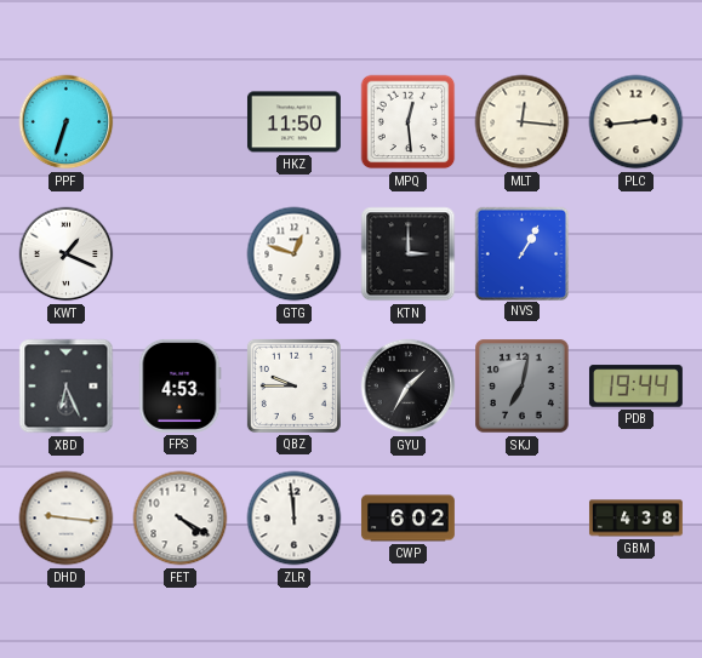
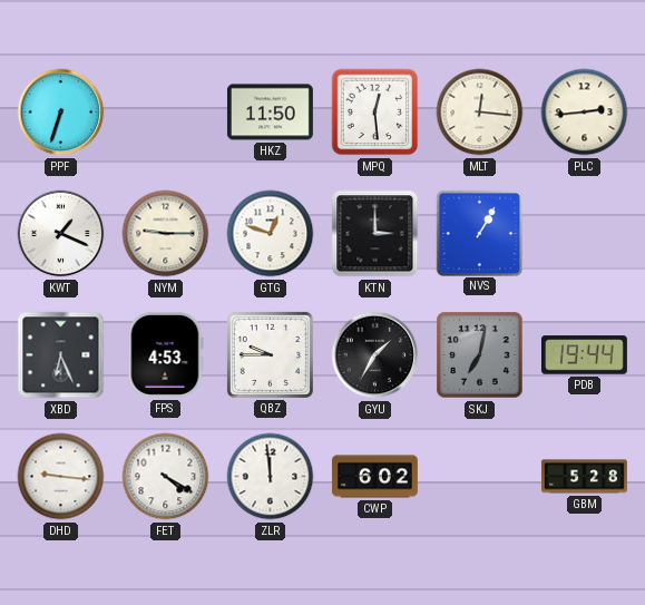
NYM: none -> 9:15
GBM: 4:38 -> 5:28
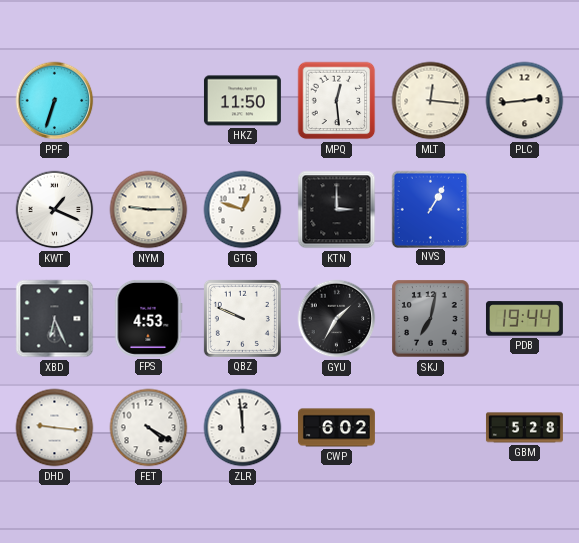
QBZ: 9:45 -> 9:49
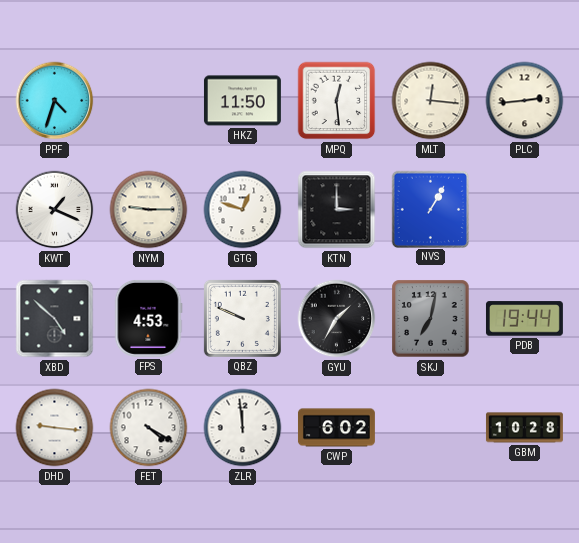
PPF: 6:33 -> 4:33
XBD: 6:26 -> 4:52
GBM: 5:28 -> 10:28
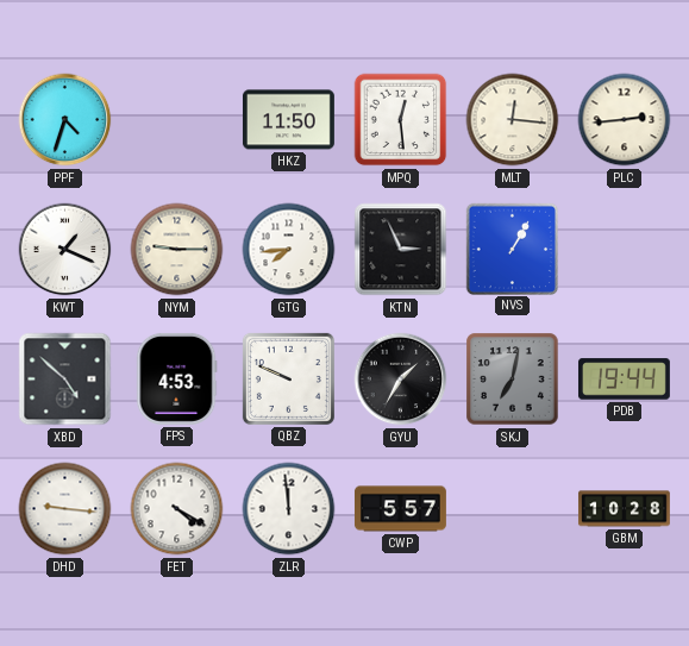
GTG: 12:48 -> 7:44
KTN: 3:00 -> 2:56
CWP: 6:02 -> 5:57
